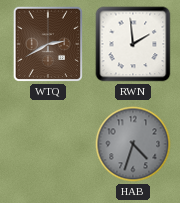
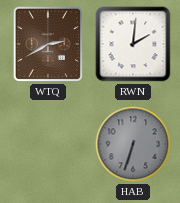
RWN: 1:59 -> 2:01
HAB: 4:33 -> 6:33
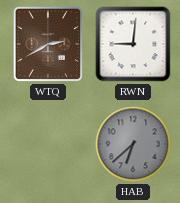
RWN: 2:01 -> 9:01
HAB: 6:33 -> 6:38
